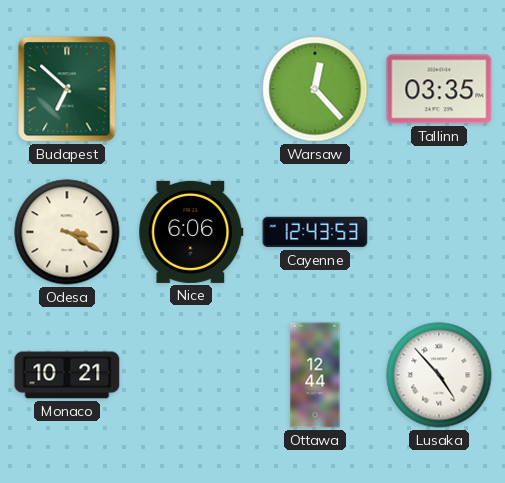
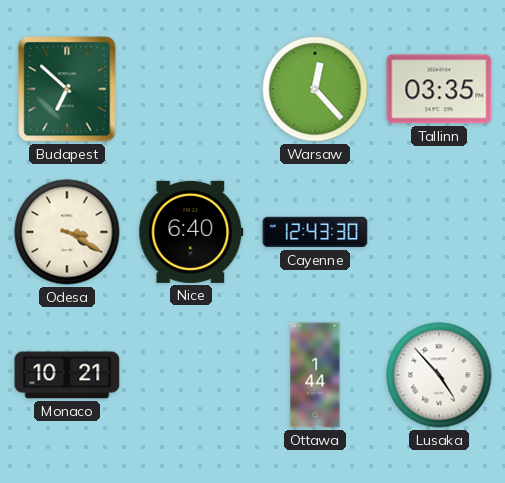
Nice: 6:06 -> 6:40
Cayenne: 12:43:53 -> 12:43:30
Ottawa: 12:44 -> 1:44
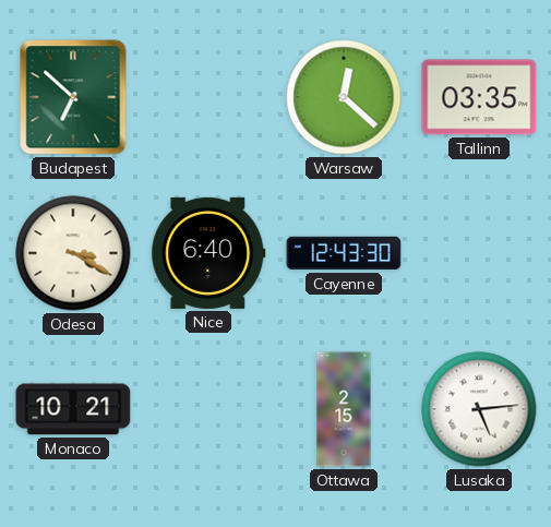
Warsaw: 12:23 -> 12:22
Ottawa: 1:44 -> 2:15
Lusaka: 4:53 -> 5:14
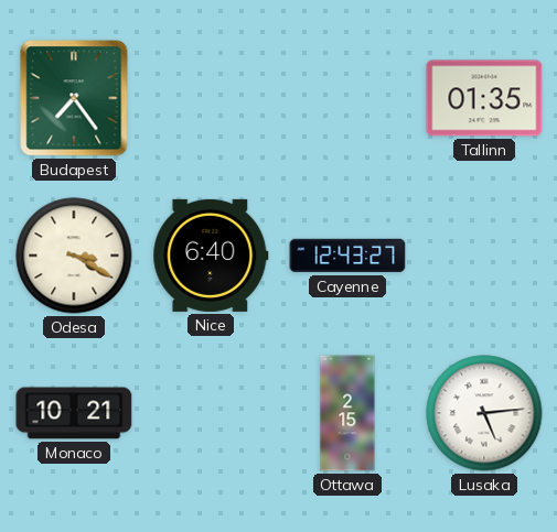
Budapest: 6:52 -> 7:24
Warsaw: 12:22 -> none
Tallinn: 03:35 -> 01:35
Cayenne: 12:43:30 -> 12:43:27
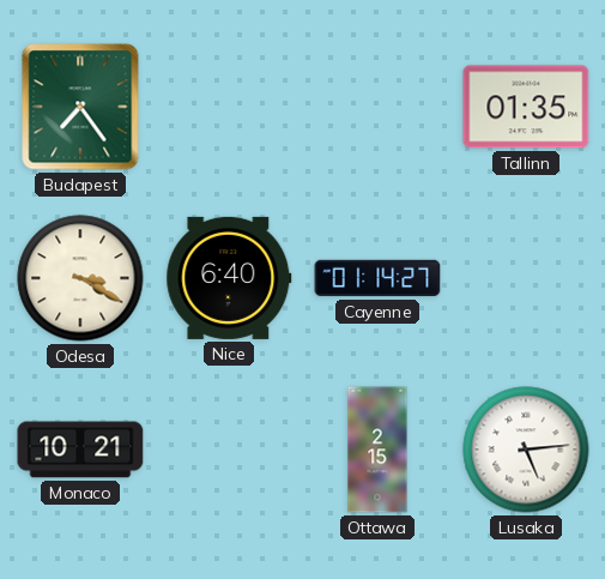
Cayenne: 12:43 -> 01:14
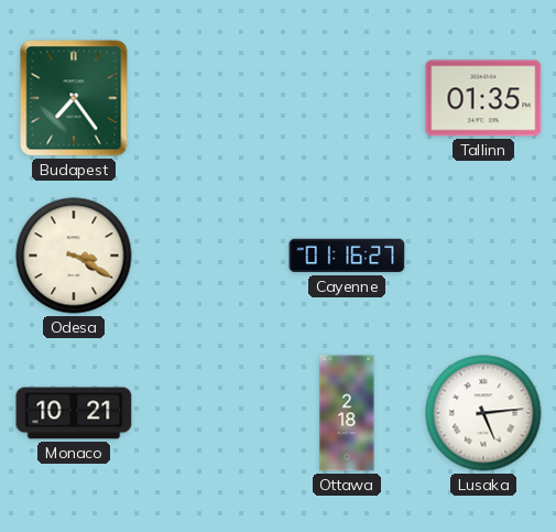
Nice: 6:40 -> none
Cayenne: 01:14 -> 01:16
Ottawa: 2:15 -> 2:18
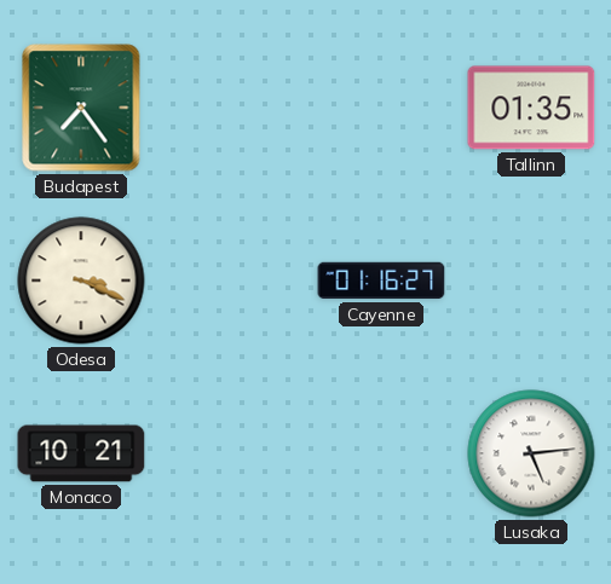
Odesa: 3:20 -> 3:19
Ottawa: 2:18 -> none
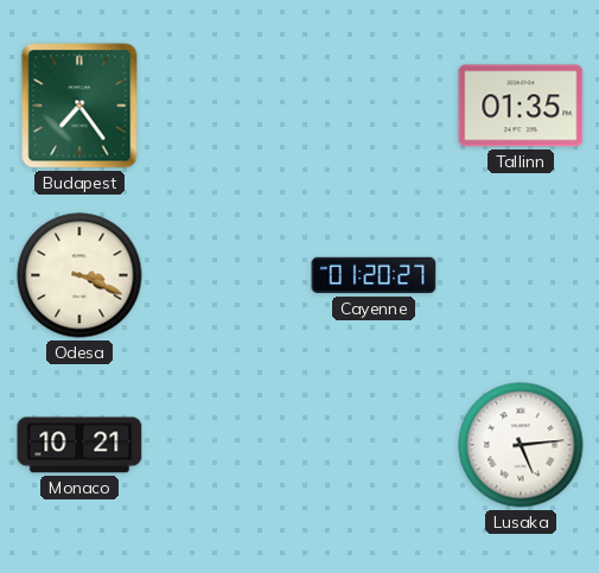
Cayenne: 01:16 -> 01:20
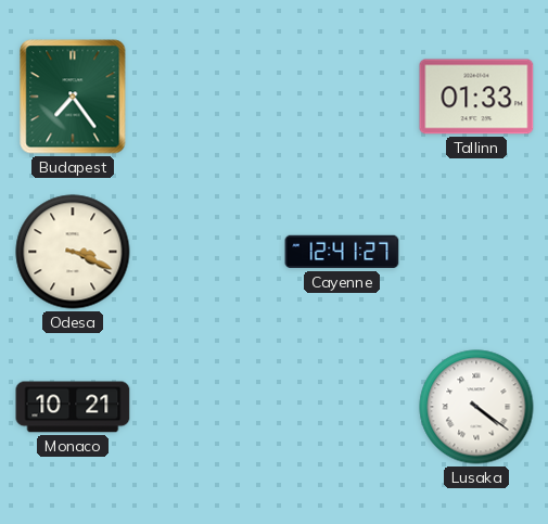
Tallinn: 01:35 -> 01:33
Cayenne: 01:20 -> 12:41
Lusaka: 5:14 -> 4:21
